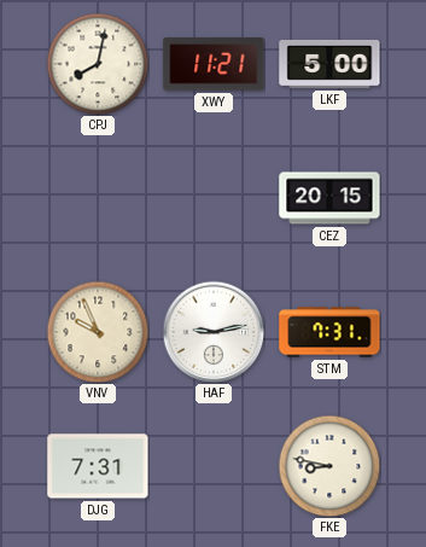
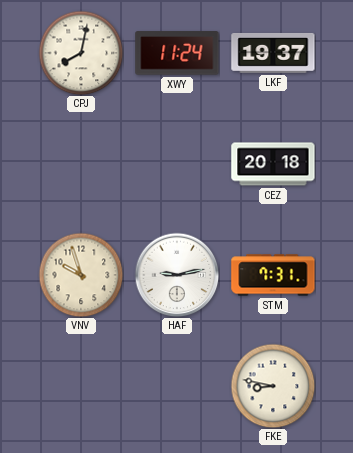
XWY: 11:21 -> 11:24
LKF: 5:00 -> 19:37
CEZ: 20:15 -> 20:18
VNV: 9:56 -> 9:57
DJG: 7:31 -> none
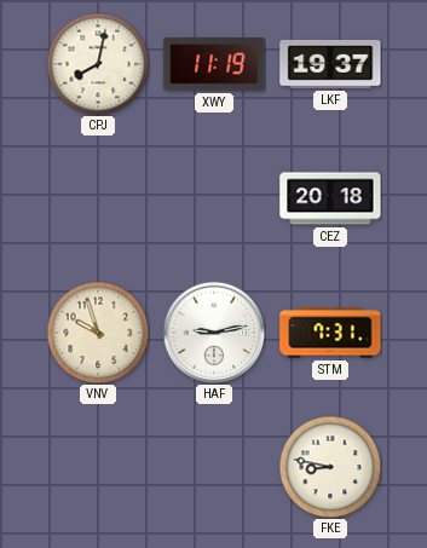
XWY: 11:24 -> 11:19
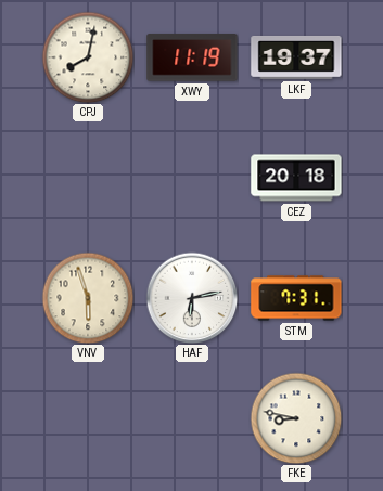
VNV: 9:57 -> 5:57
HAF: 9:13 -> 6:13
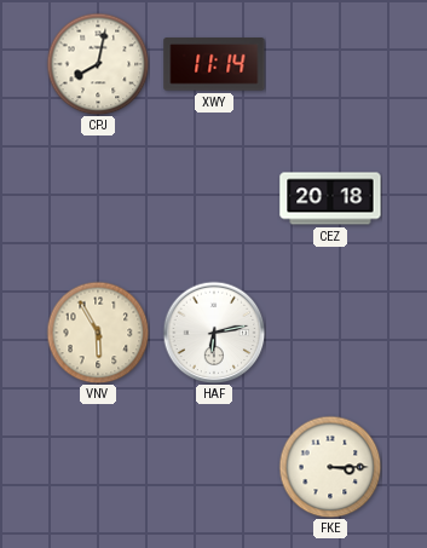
XWY: 11:19 -> 11:14
LKF: 19:37 -> none
VNV: 5:57 -> 5:55
STM: 7:31 -> none
FKE: 8:47 -> 3:15
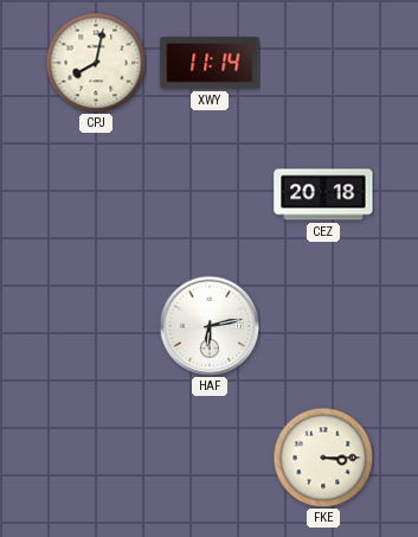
VNV: 5:55 -> none
